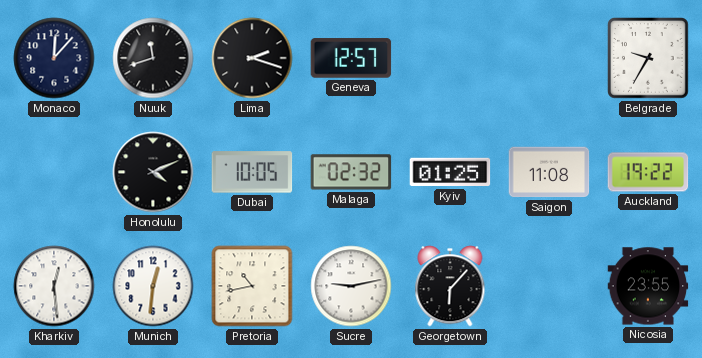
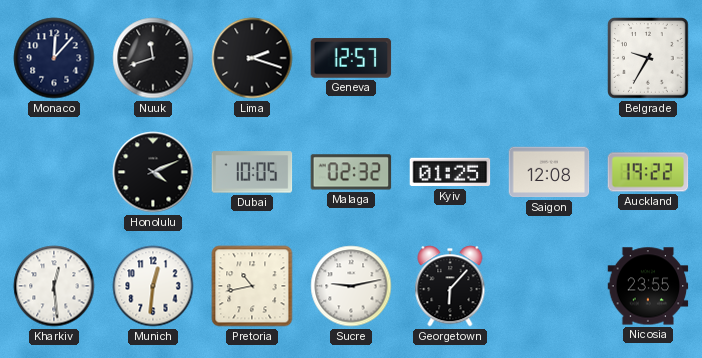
Saigon: 11:08 -> 12:08
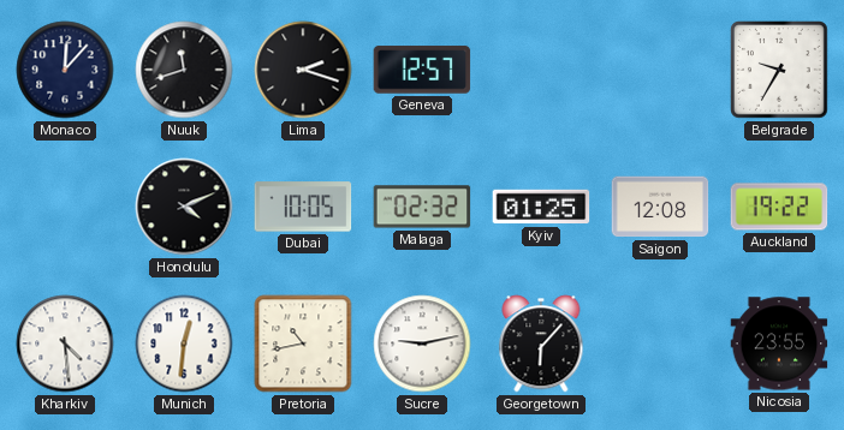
Kharkiv: 12:29 -> 4:29
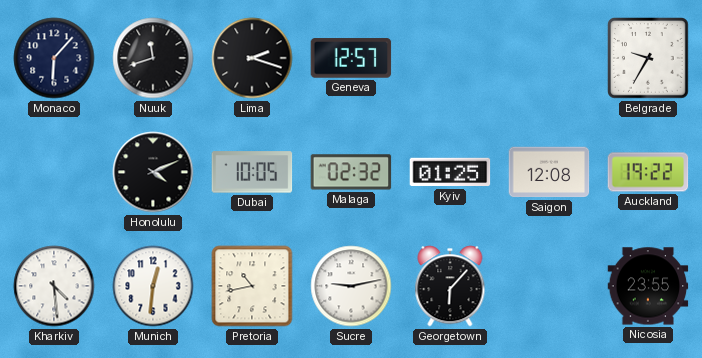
Monaco: 12:07 -> 6:07
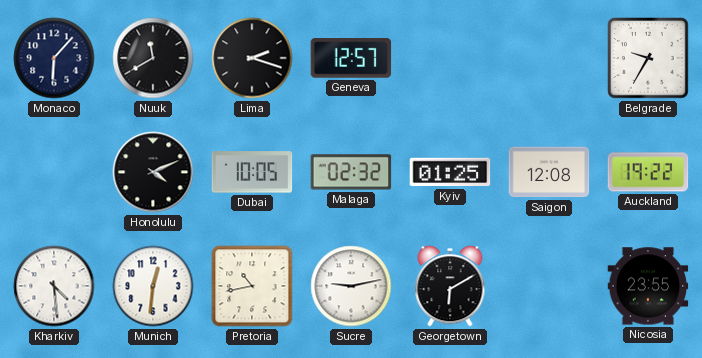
Nuuk: 11:42 -> 11:40
Georgetown: 6:07 -> 6:10
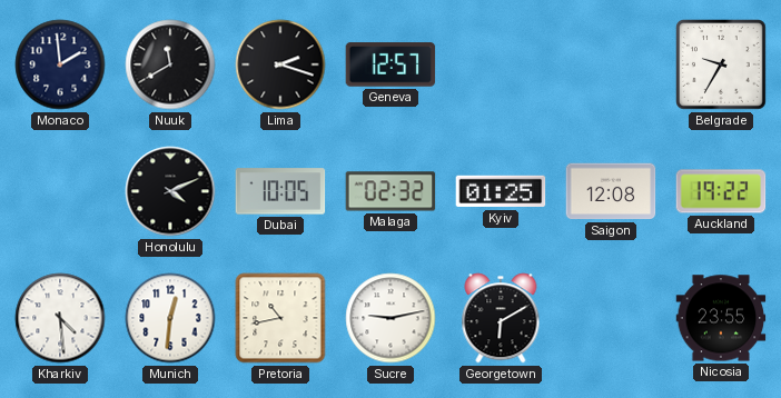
Monaco: 6:07 -> 1:59
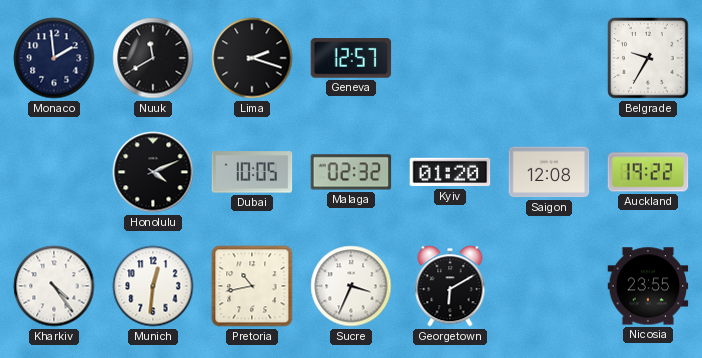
Kyiv: 01:25 -> 01:20
Kharkiv: 4:29 -> 4:24
Sucre: 9:13 -> 3:34
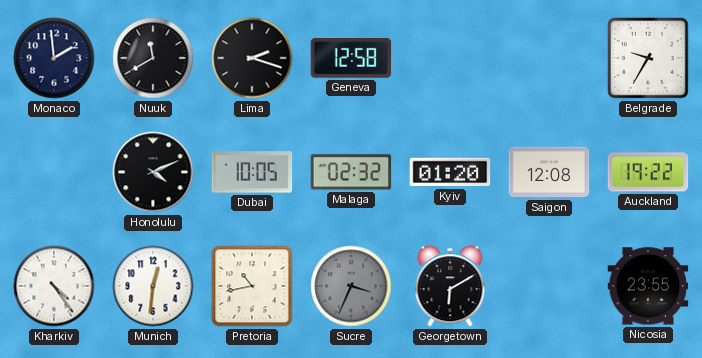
Geneva: 12:57 -> 12:58
Sucre dial: white -> grey
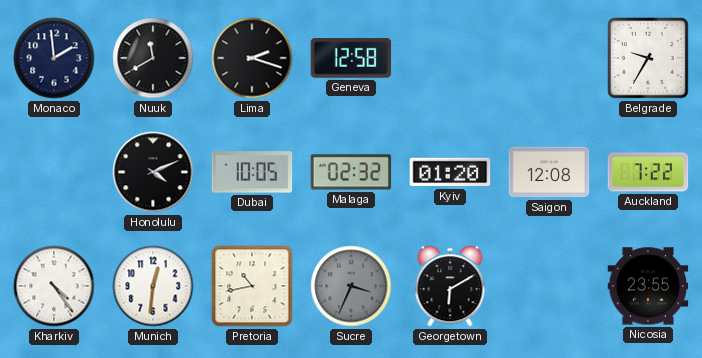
Auckland: 19:22 -> 7:22
